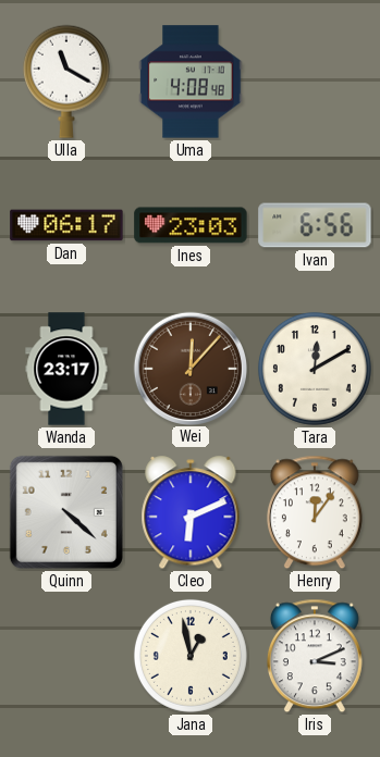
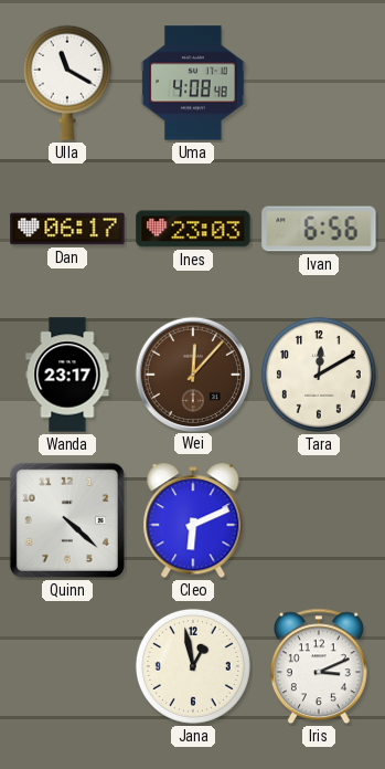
Henry: 12:06 -> none
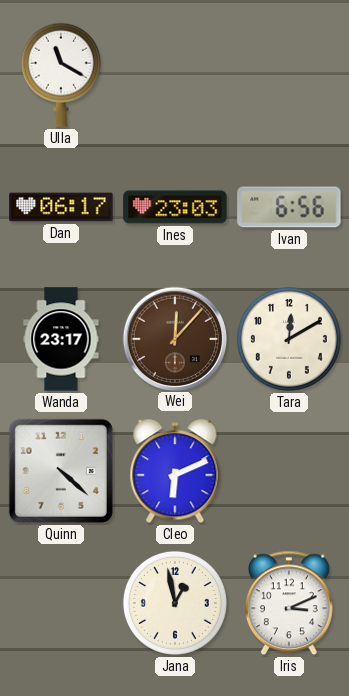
Uma: 4:08 -> none
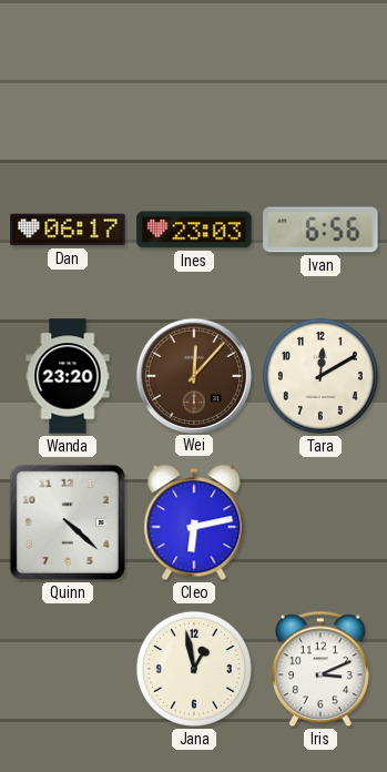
Ulla: 11:20 -> none
Wanda: 23:17 -> 23:20
Cleo: 6:11 -> 6:13
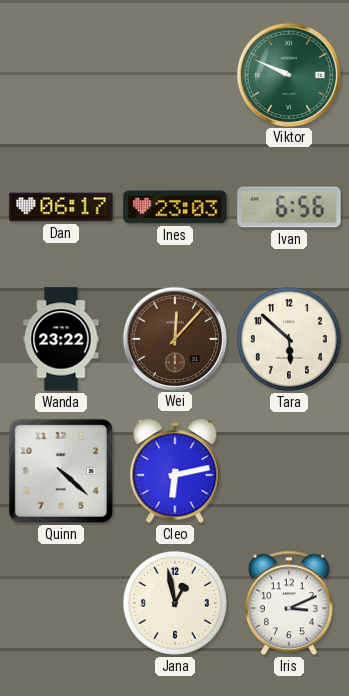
Viktor: none -> 9:49
Wanda: 23:20 -> 23:22
Tara: 12:10 -> 5:52
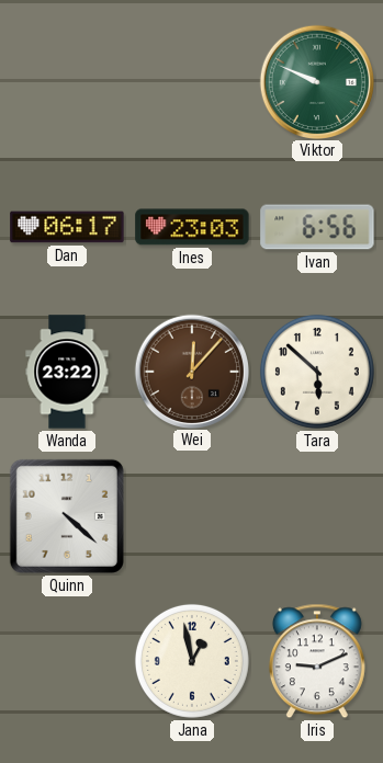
Cleo: 6:13 -> none
Iris: 3:11 -> 9:11
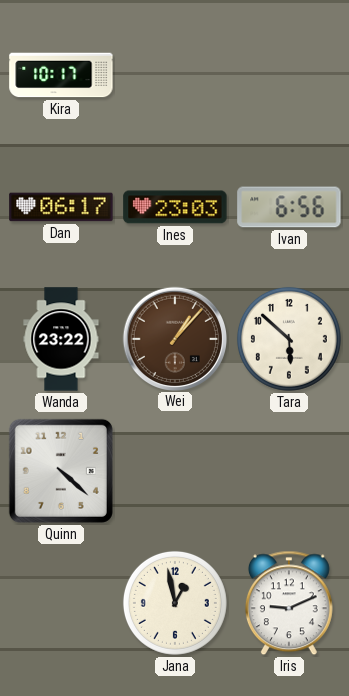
Kira: none -> 10:17
Viktor: 9:49 -> none
Wei: 12:07 -> 1:07
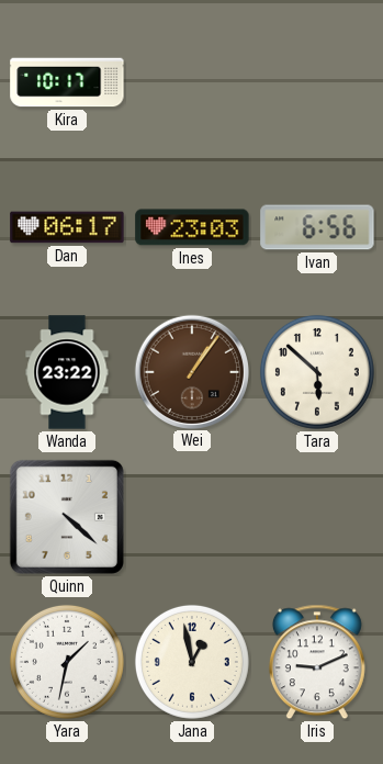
Wei: 1:07 -> 1:06
Yara: none -> 1:32
